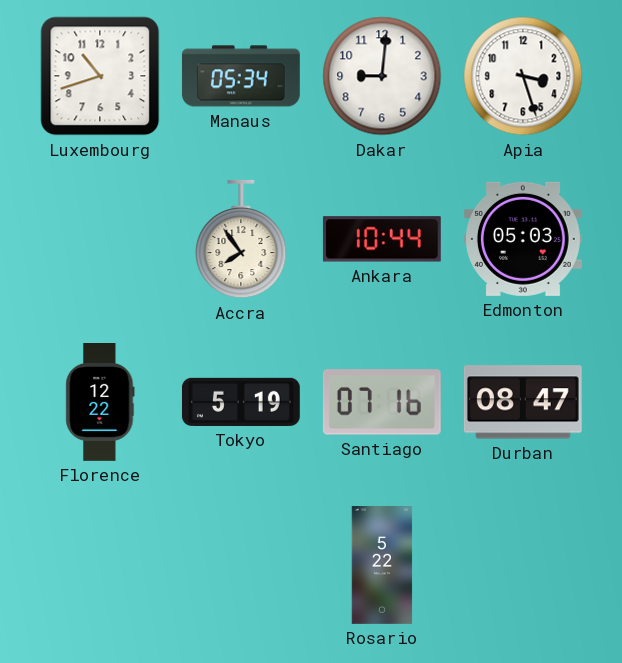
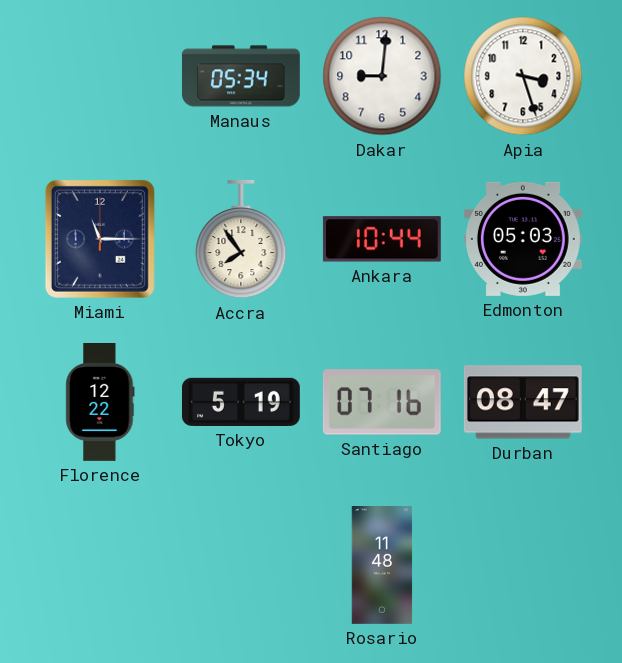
Luxembourg: 10:42 -> none
Miami: none -> 11:15
Rosario: 5:22 -> 11:48
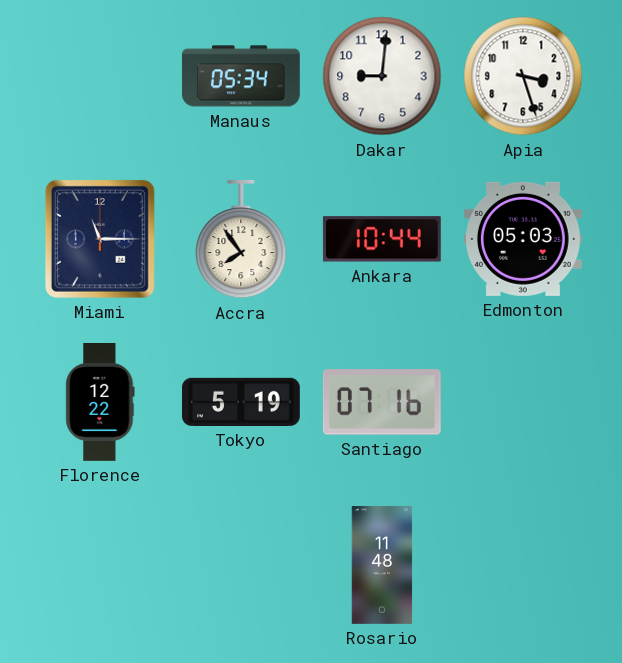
Durban: 08:47 -> none
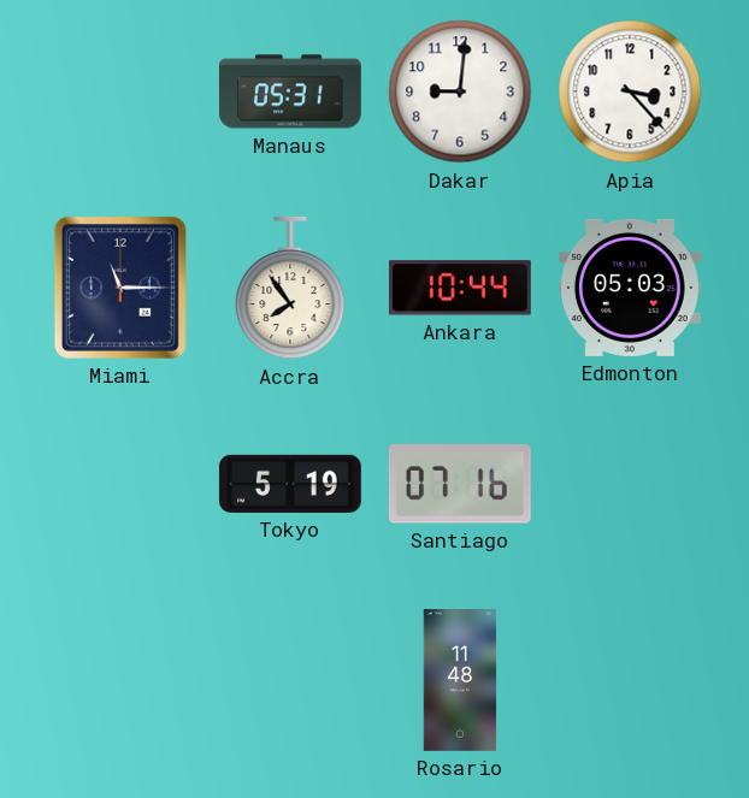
Manaus: 05:34 -> 05:31
Apia: 3:27 -> 3:23
Florence: 12:22 -> none
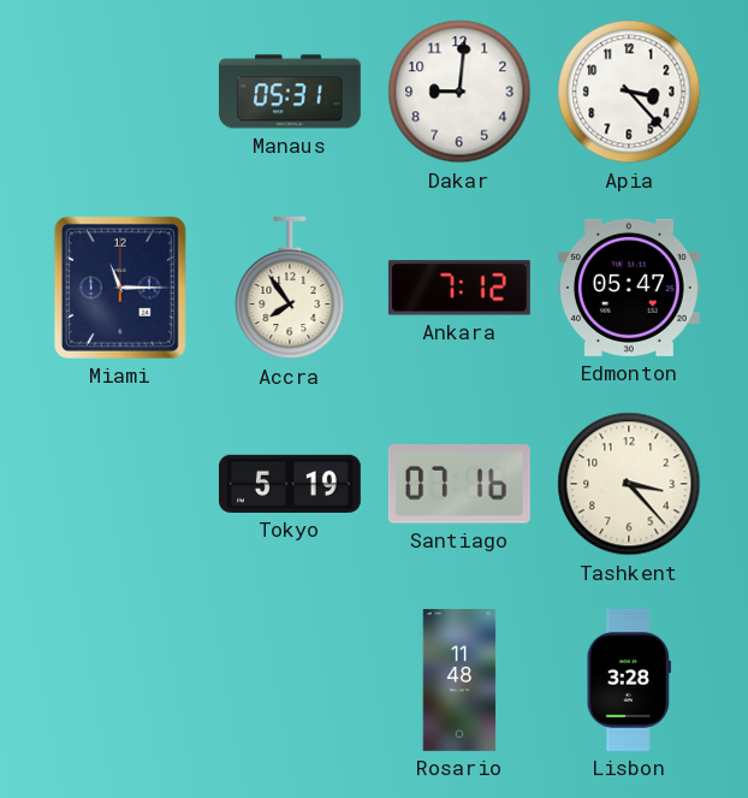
Ankara: 10:44 -> 7:12
Edmonton: 05:03 -> 05:47
Tashkent: none -> 3:23
Lisbon: none -> 3:28
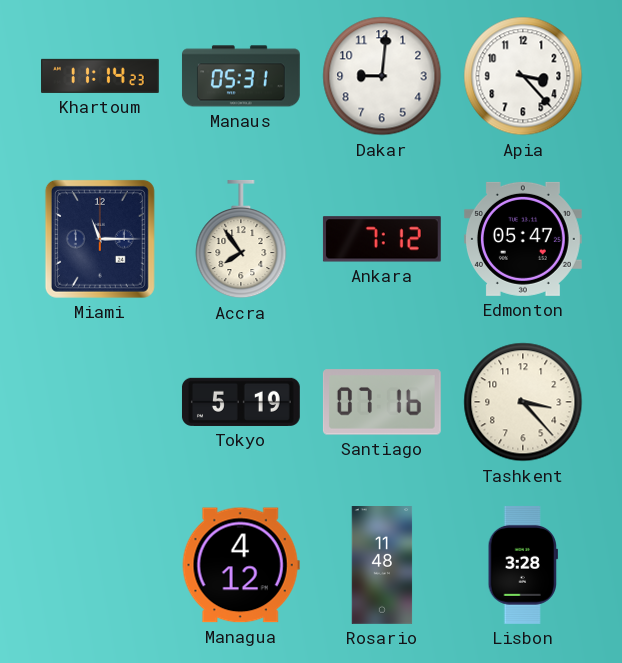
Khartoum: none -> 11:14
Managua: none -> 4:12
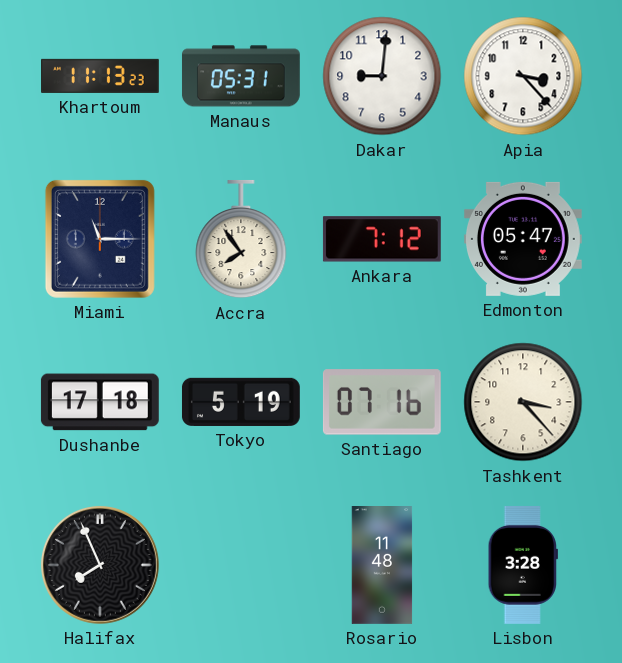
Khartoum: 11:14 -> 11:13
Dushanbe: none -> 17:18
Halifax: none -> 7:56
Managua: 4:12 -> none
